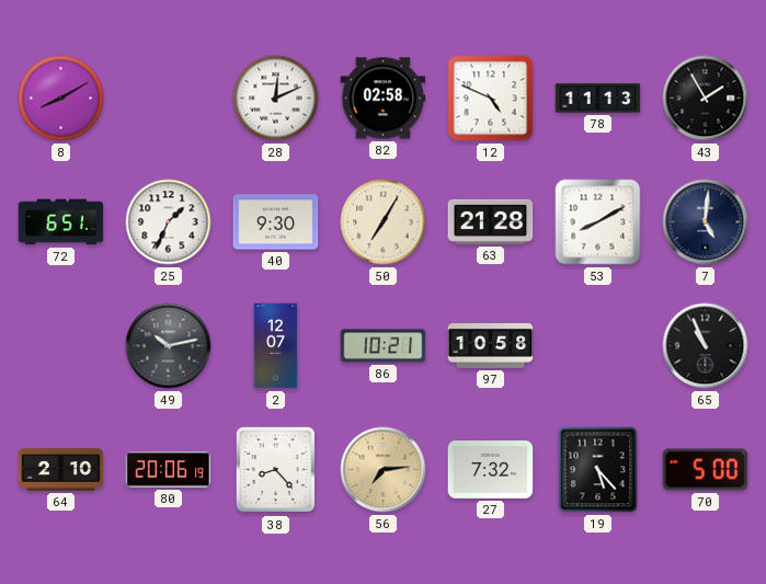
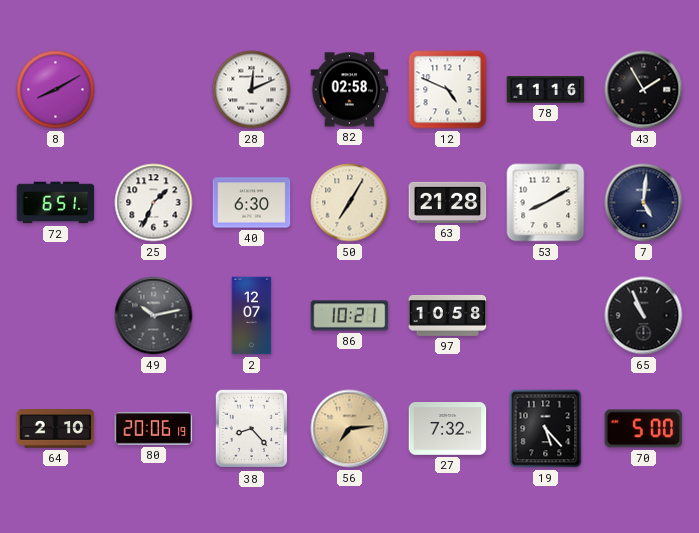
78: 11:13 -> 11:16
40: 9:30 -> 6:30
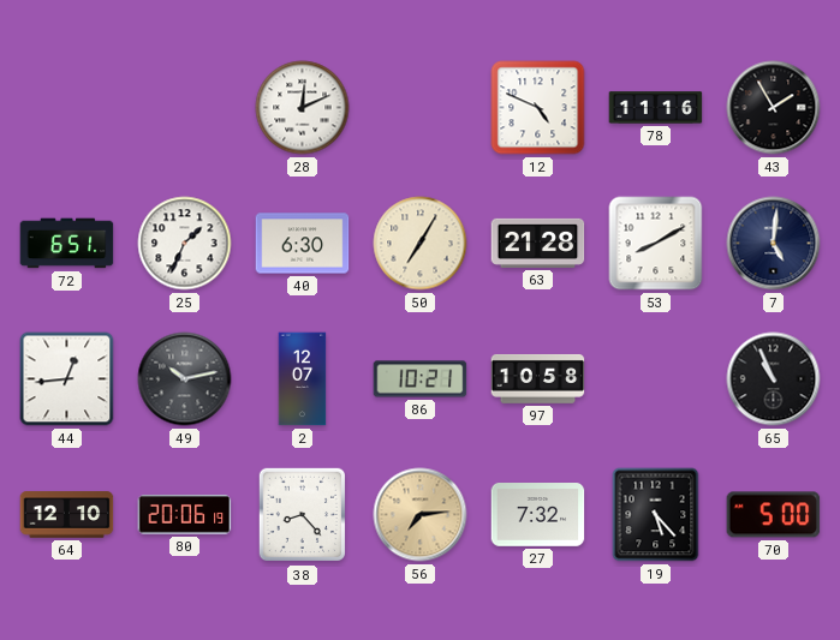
8: 8:10 -> none
82: 02:58 -> none
44: none -> 12:44
64: 2:10 -> 12:10
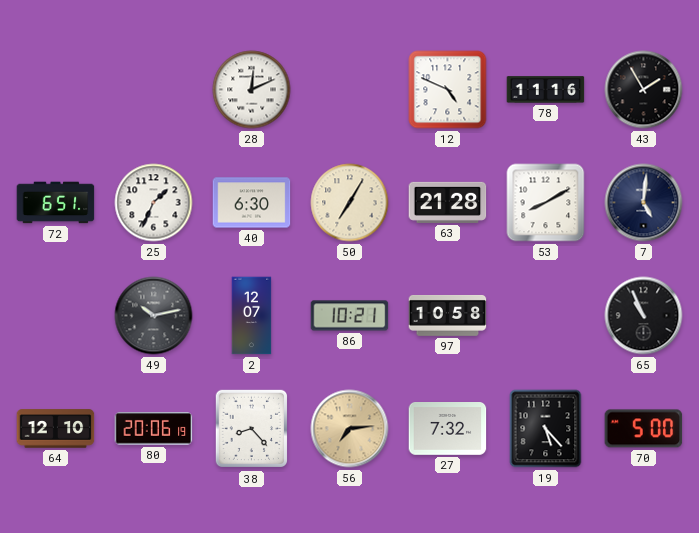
44: 12:44 -> none
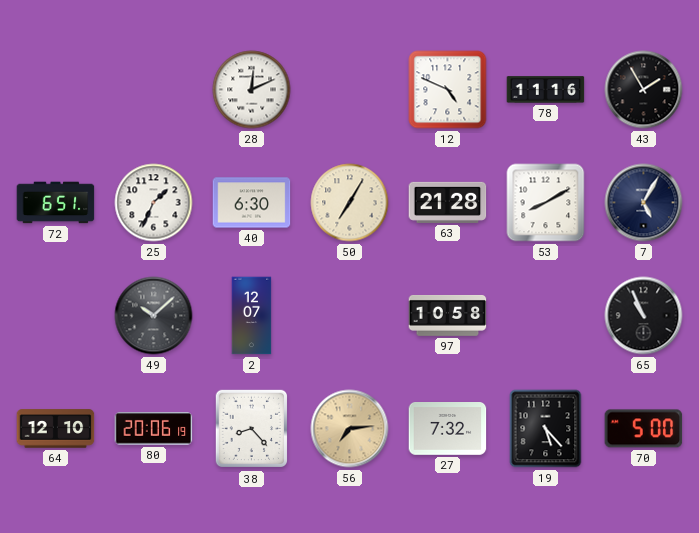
7: 5:01 -> 5:05
49: 10:13 -> 10:08
86: 10:21 -> none
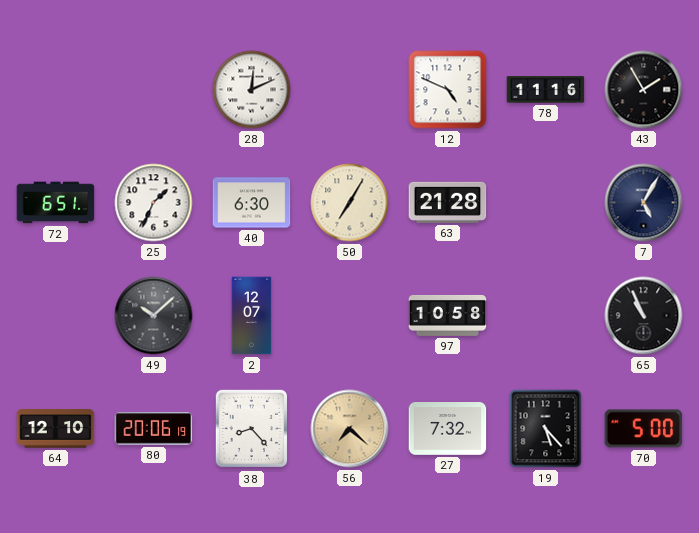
53: 8:10 -> none
56: 7:14 -> 7:22
